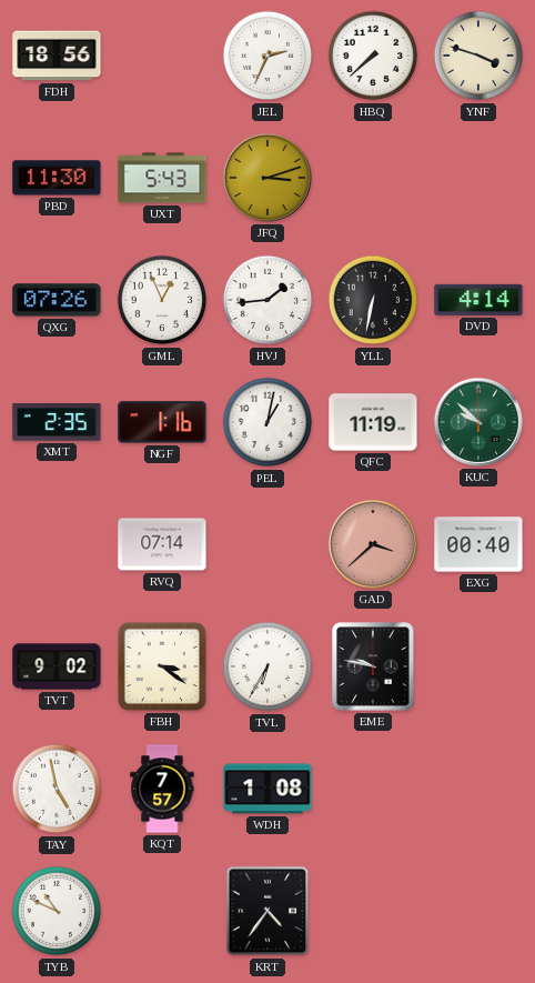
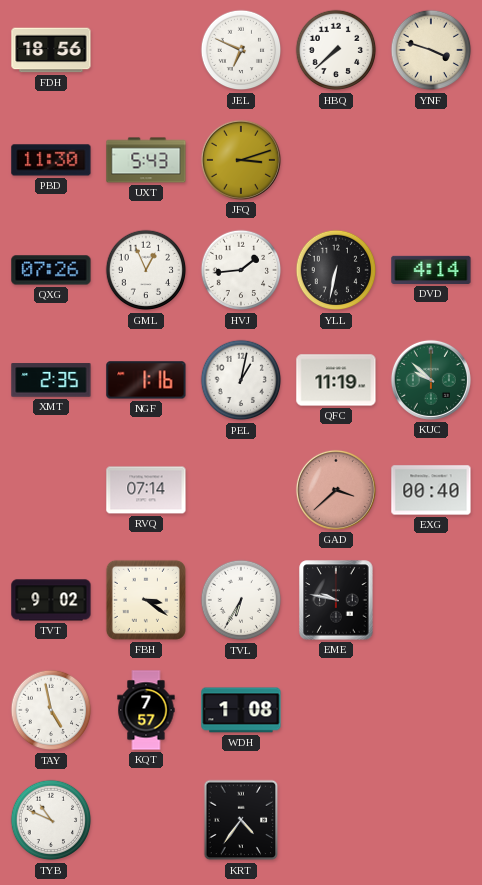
JEL: 2:34 -> 6:49
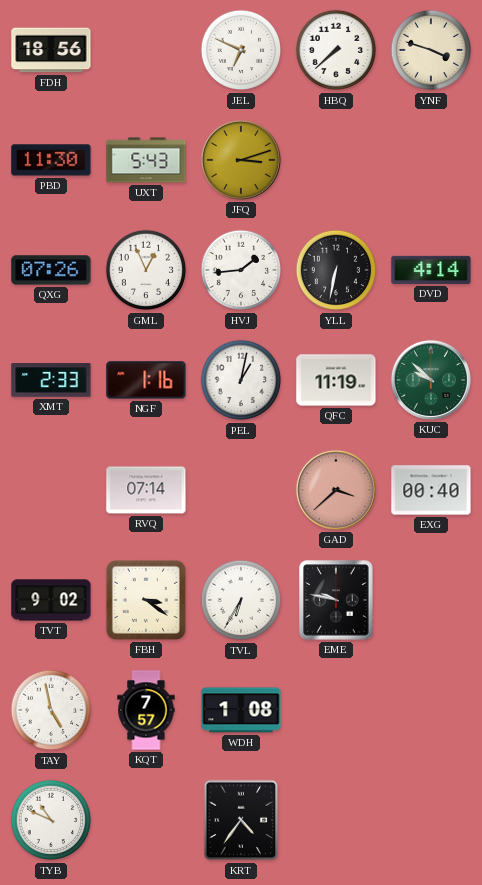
XMT: 2:35 -> 2:33
